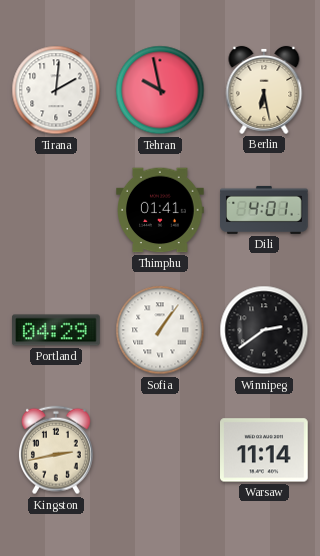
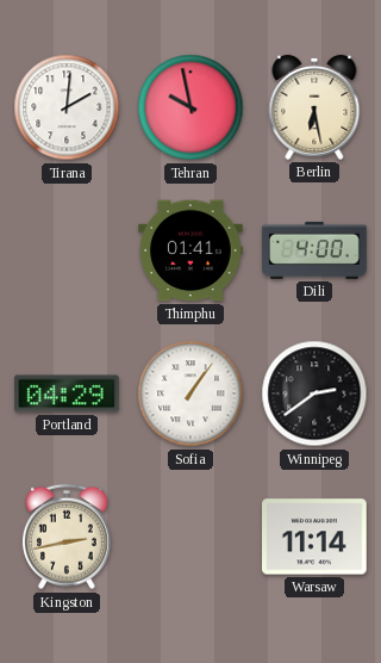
Dili: 4:01 -> 4:00
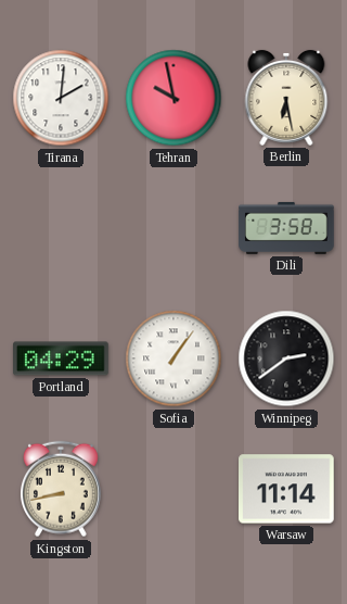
Thimphu: 01:41 -> none
Dili: 4:00 -> 3:58
Kingston: 2:43 -> 8:43
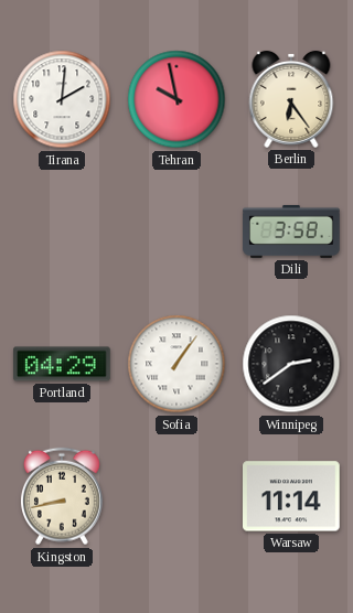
Berlin: 6:28 -> 6:24
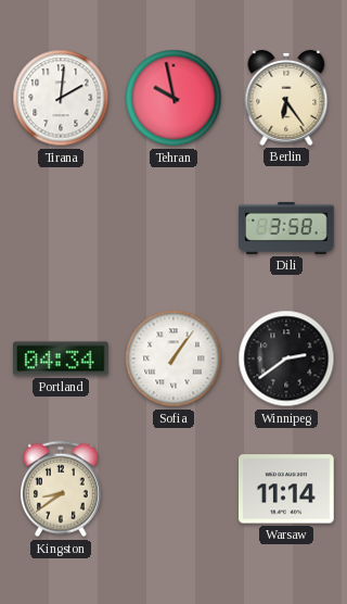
Portland: 04:29 -> 04:34
Kingston: 8:43 -> 8:39
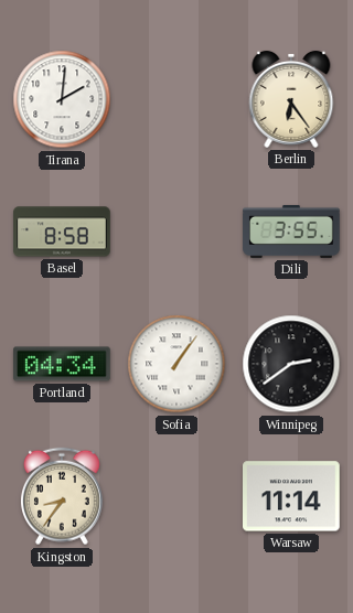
Tehran: 9:58 -> none
Basel: none -> 8:58
Dili: 3:58 -> 3:55
Kingston: 8:39 -> 8:36
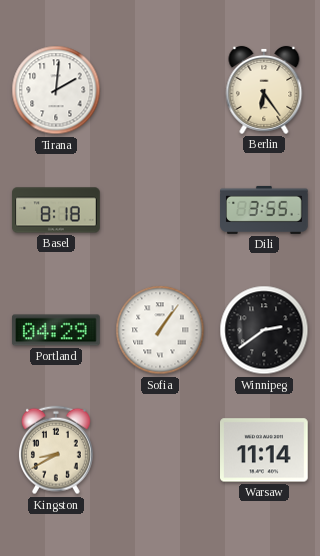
Basel: 8:58 -> 8:18
Portland: 04:34 -> 04:29
Kingston: 8:36 -> 8:40
